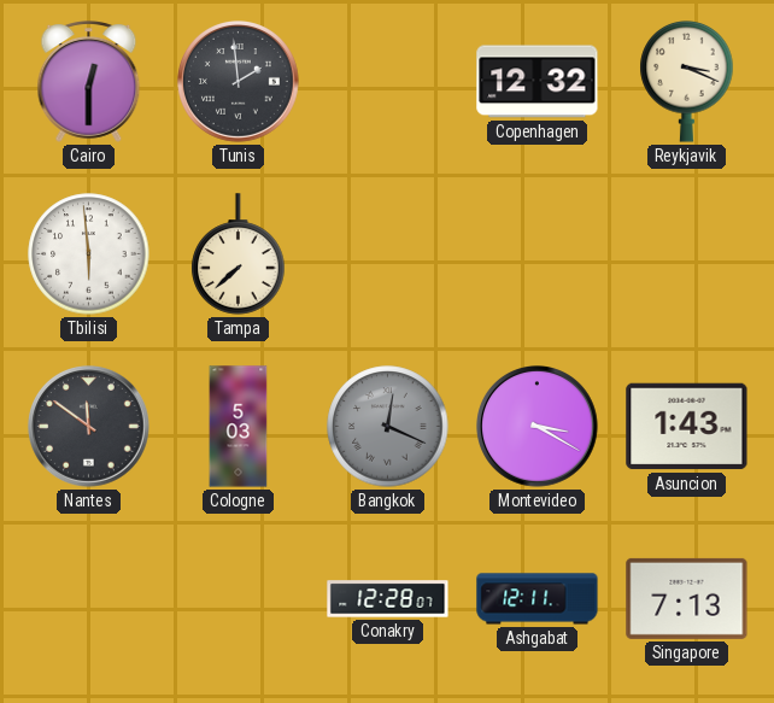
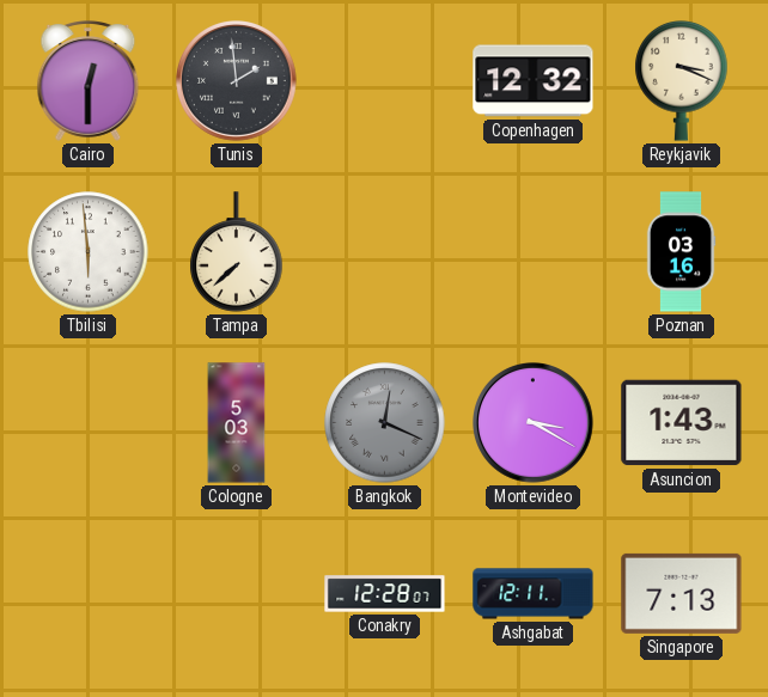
Poznan: none -> 03:16
Nantes: 11:51 -> none
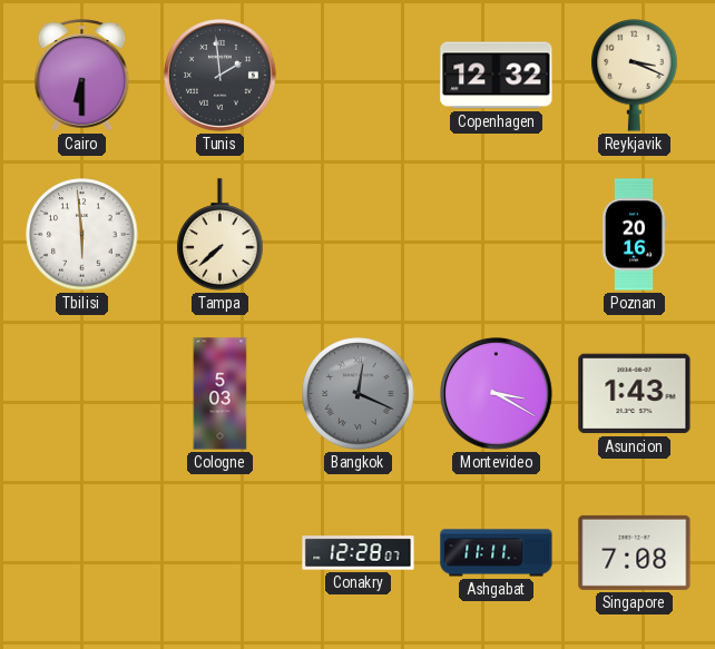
Cairo: 12:30 -> 6:30
Poznan: 03:16 -> 20:16
Ashgabat: 12:11 -> 11:11
Singapore: 7:13 -> 7:08
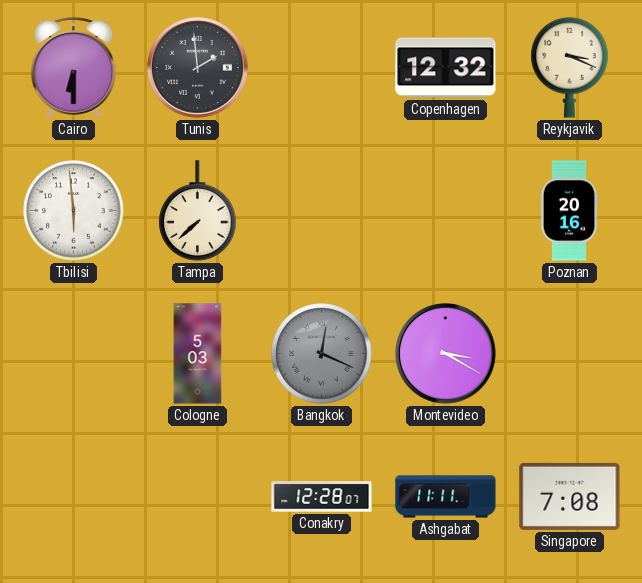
Asuncion: 1:43 -> none
